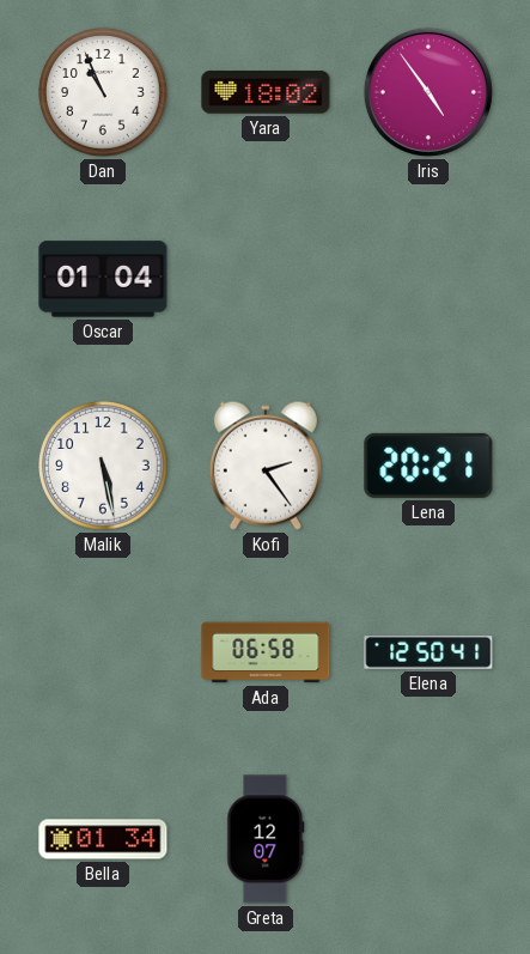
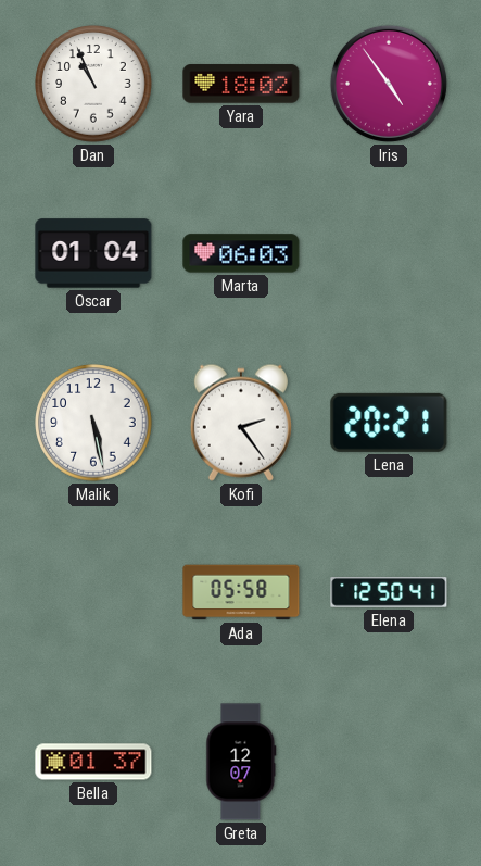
Marta: none -> 06:03
Ada: 06:58 -> 05:58
Bella: 01:34 -> 01:37
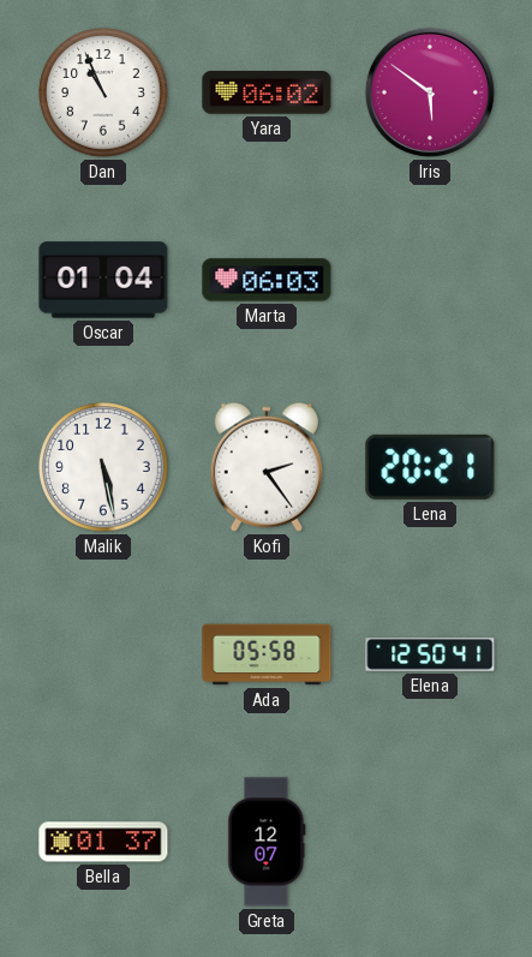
Yara: 18:02 -> 06:02
Iris: 4:54 -> 5:51
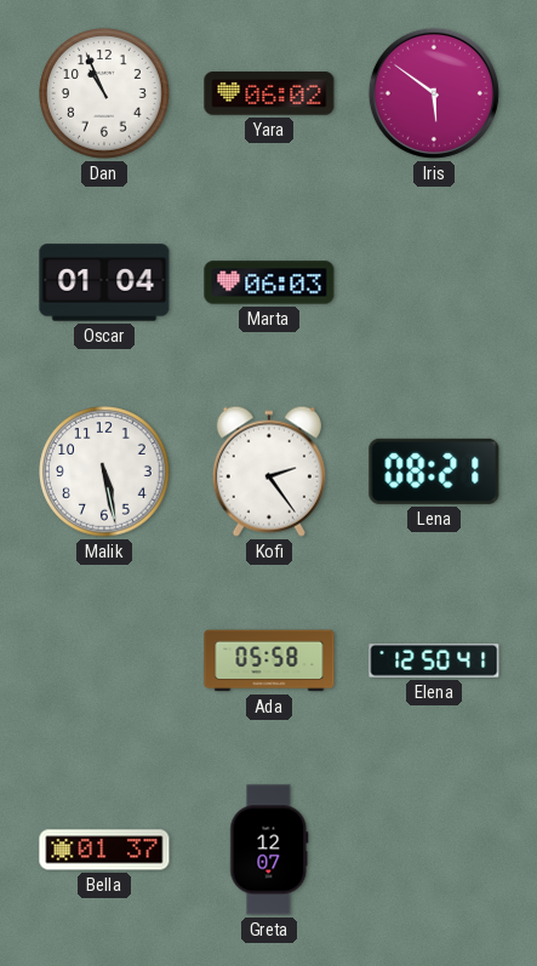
Lena: 20:21 -> 08:21
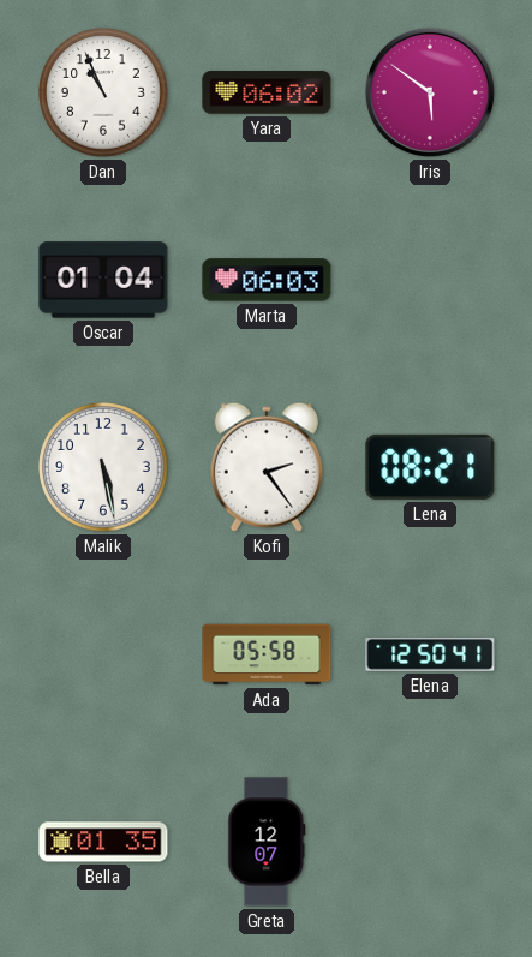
Bella: 01:37 -> 01:35
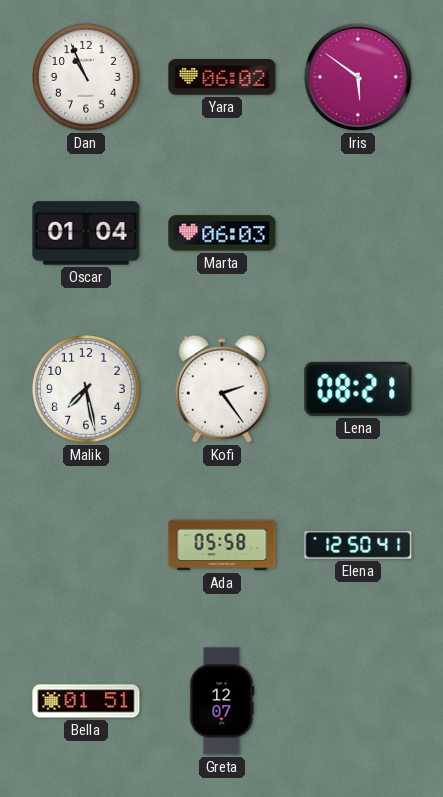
Malik: 5:28 -> 7:28
Bella: 01:35 -> 01:51
